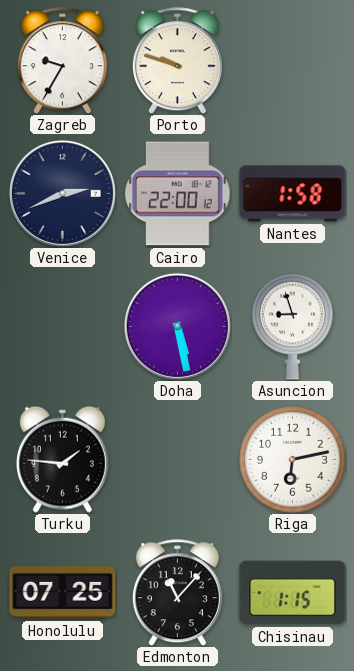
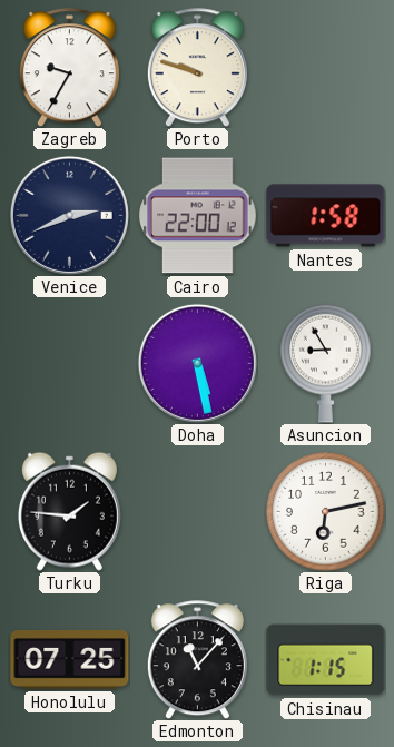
Asuncion: 8:57 -> 8:55
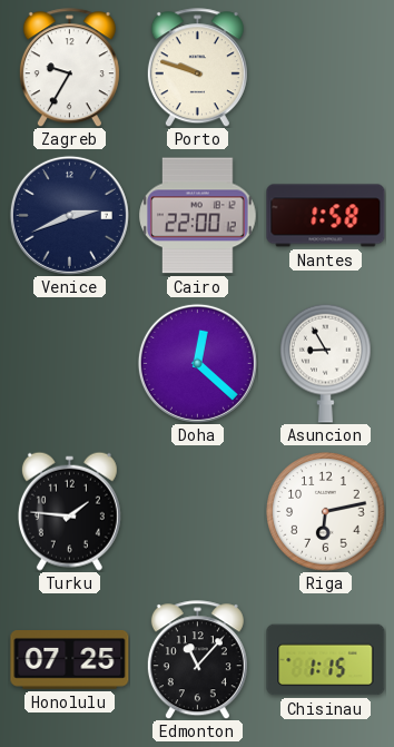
Doha: 5:28 -> 12:22
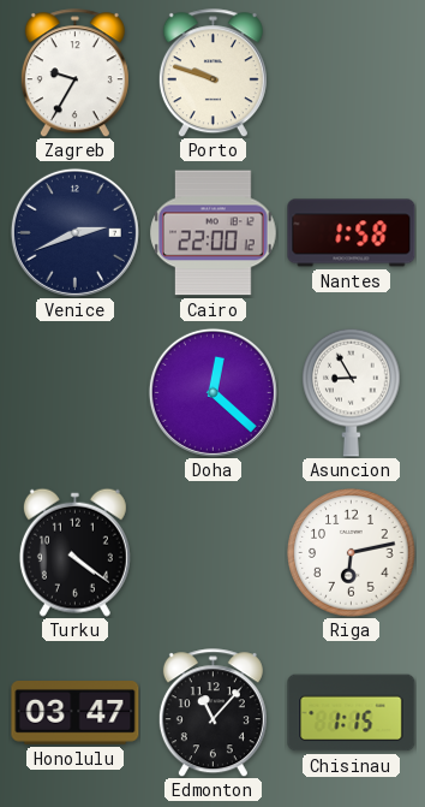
Turku: 1:46 -> 4:21
Honolulu: 07:25 -> 03:47
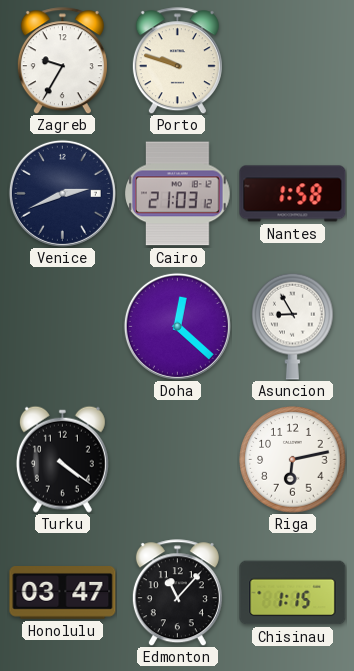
Cairo: 22:00 -> 21:03
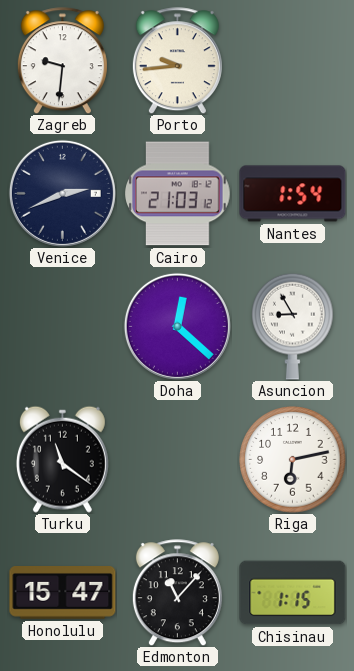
Zagreb: 9:35 -> 9:31
Porto: 9:48 -> 9:44
Nantes: 1:58 -> 1:54
Turku: 4:21 -> 11:21
Honolulu: 03:47 -> 15:47
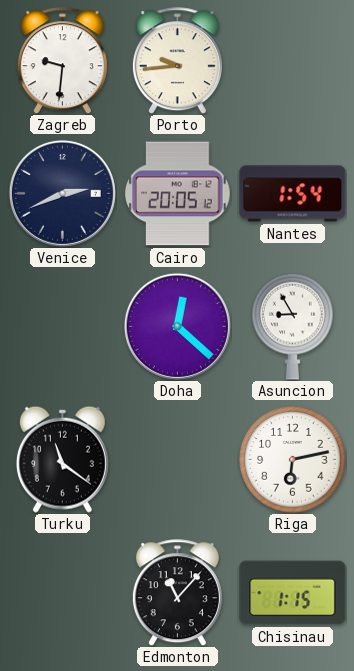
Cairo: 21:03 -> 20:05
Honolulu: 15:47 -> none
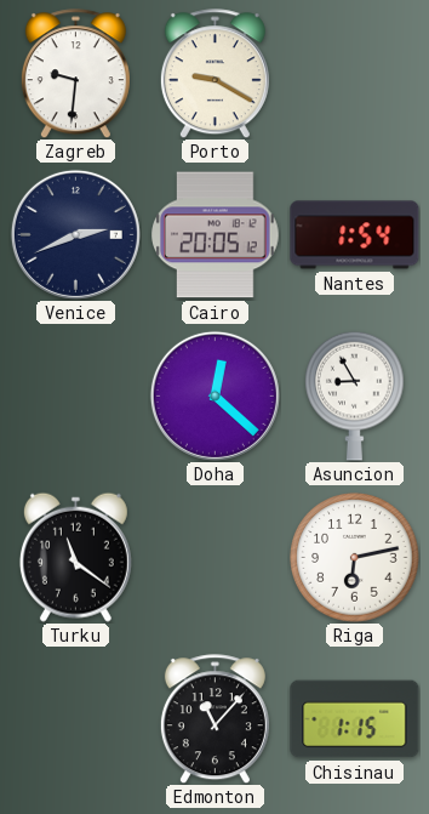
Porto: 9:44 -> 9:20
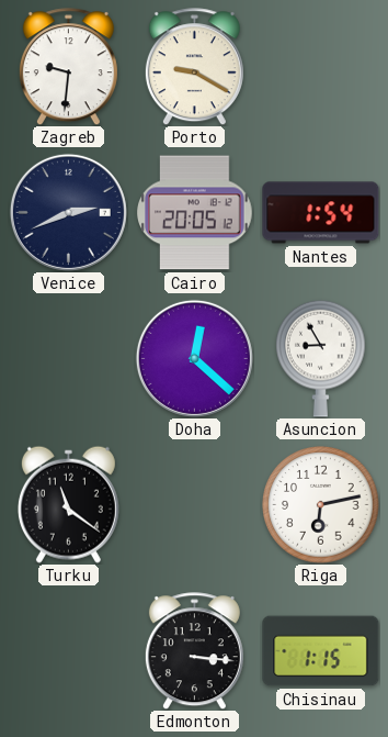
Edmonton: 11:07 -> 3:16
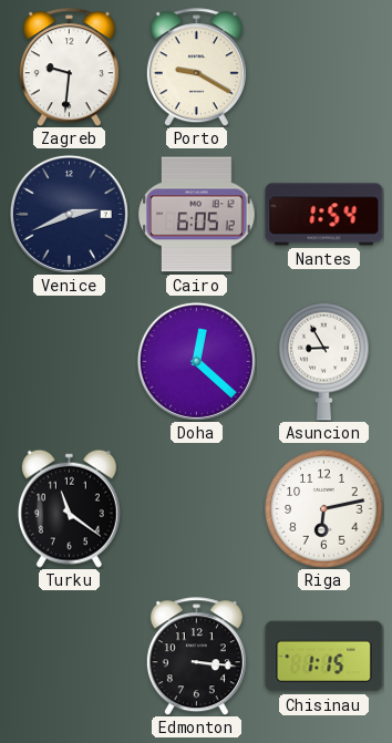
Cairo: 20:05 -> 6:05
